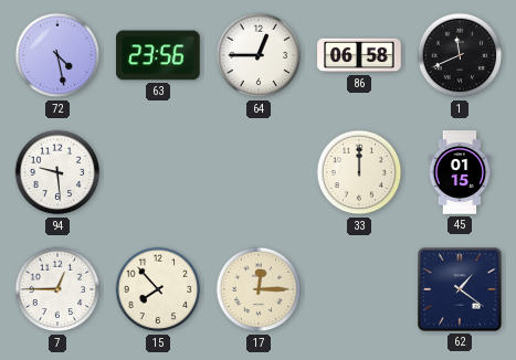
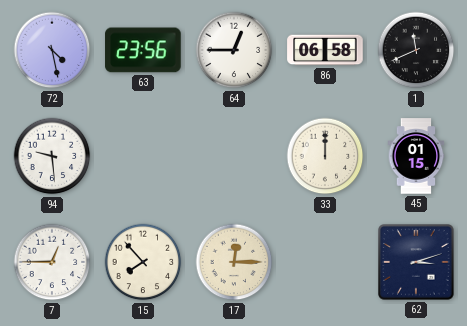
62: 1:21 -> 3:12
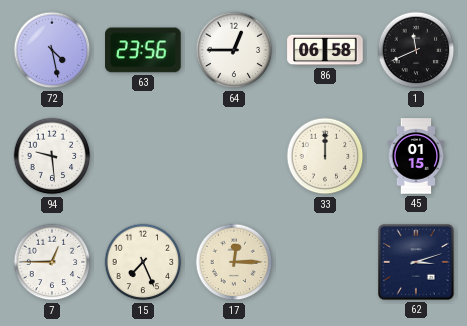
15: 7:53 -> 7:26
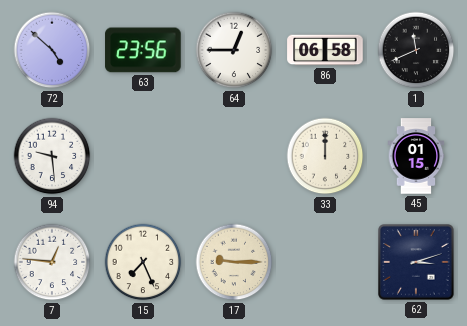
72: 4:28 -> 4:52
7: 12:45 -> 12:46
17: 12:15 -> 9:15
